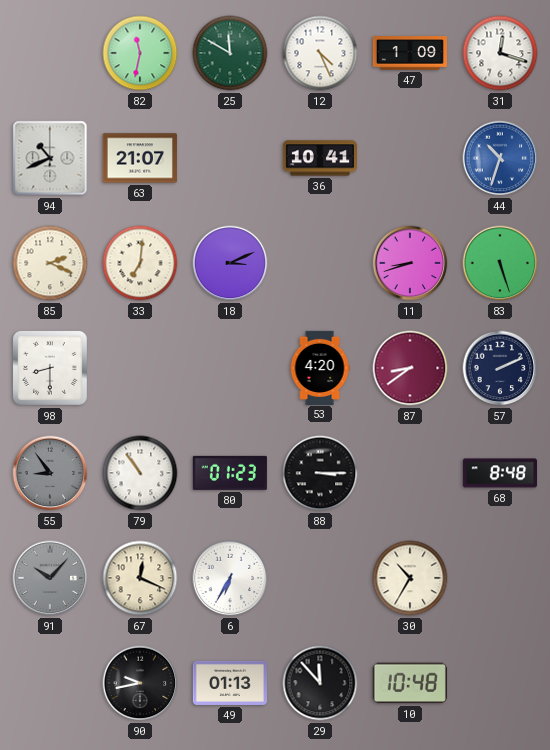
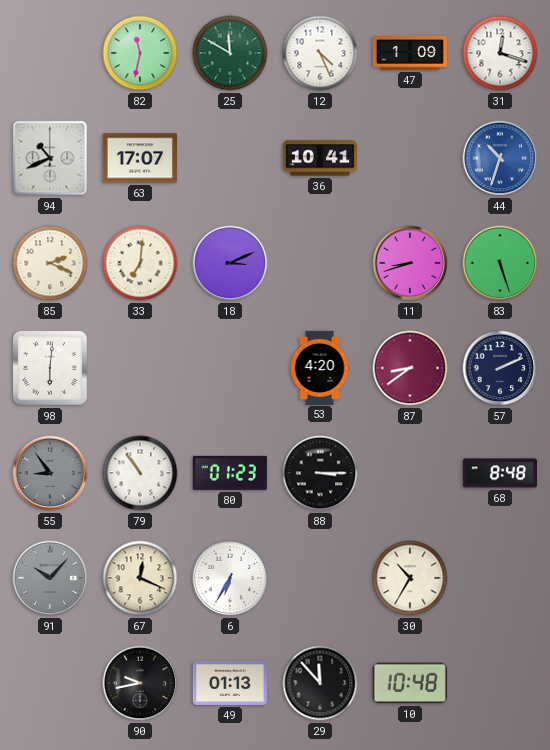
63: 21:07 -> 17:07
98: 8:30 -> 6:01
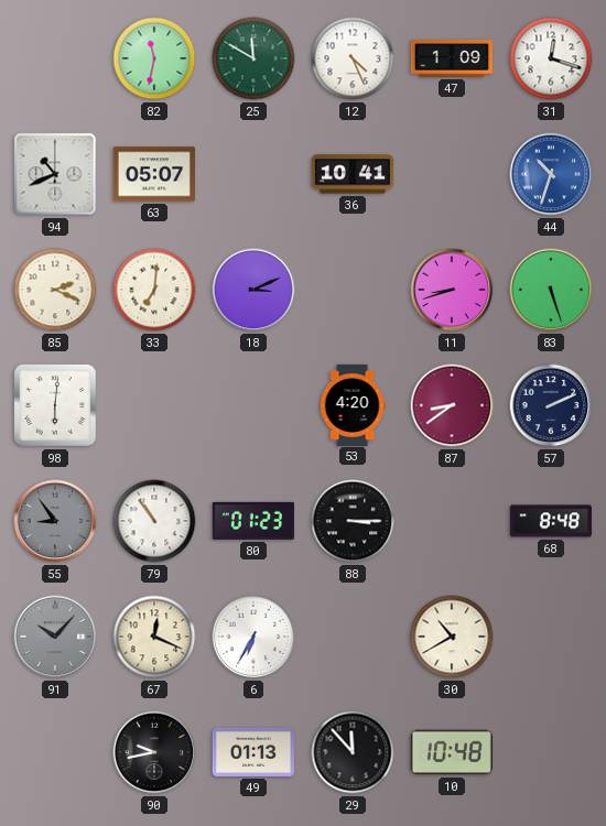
63: 17:07 -> 05:07
30: 10:35 -> 10:40
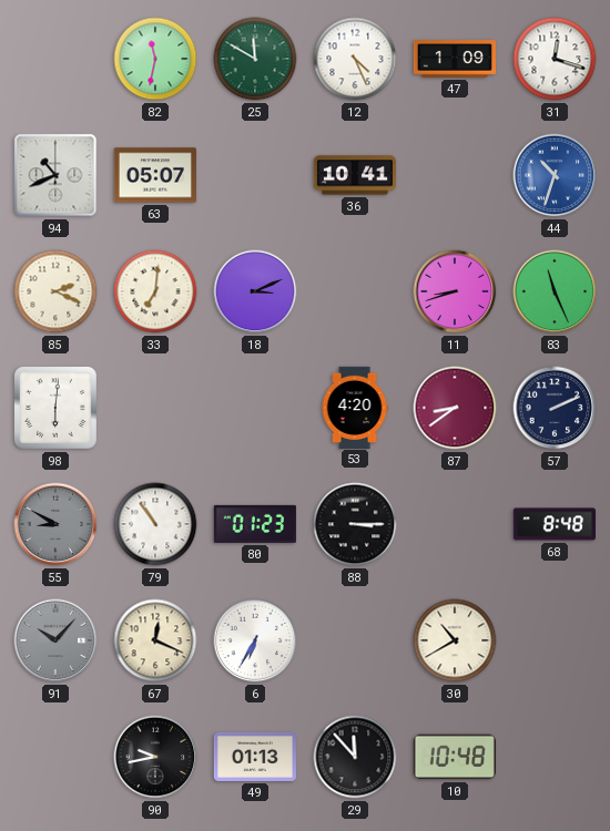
83: 5:27 -> 11:26
55: 8:54 -> 8:50
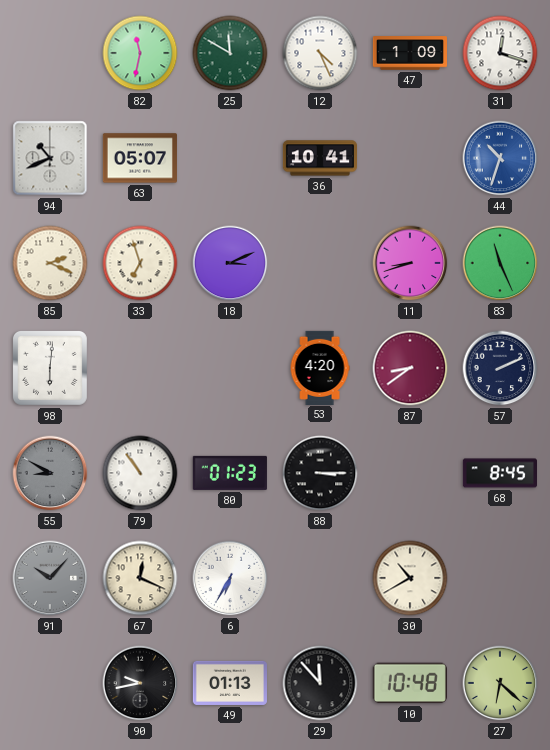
33: 7:01 -> 6:57
68: 8:48 -> 8:45
27: none -> 6:22
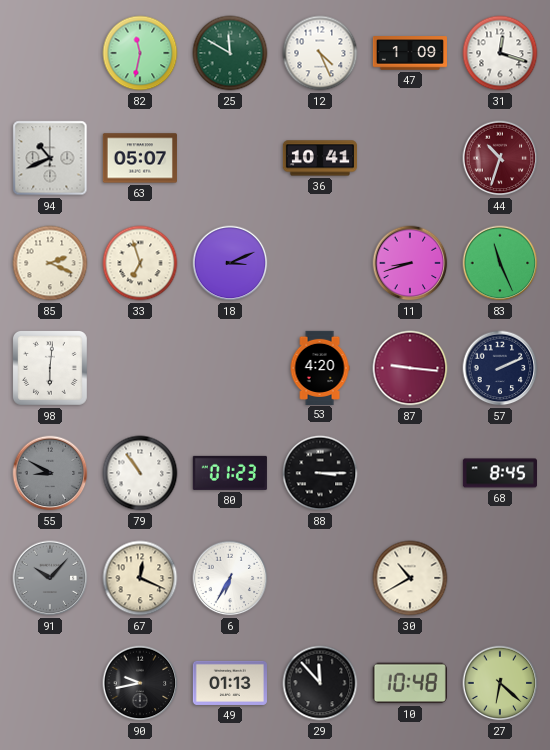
44 dial: blue -> burgundy
87: 8:39 -> 9:16
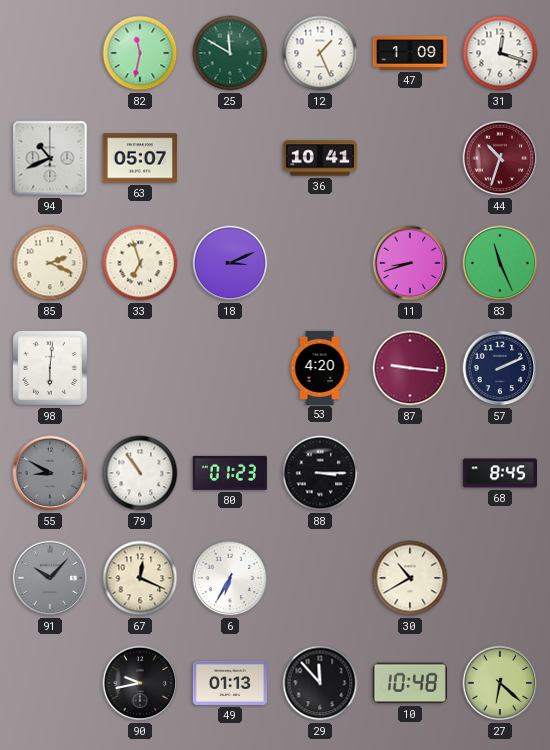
12: 4:26 -> 1:26
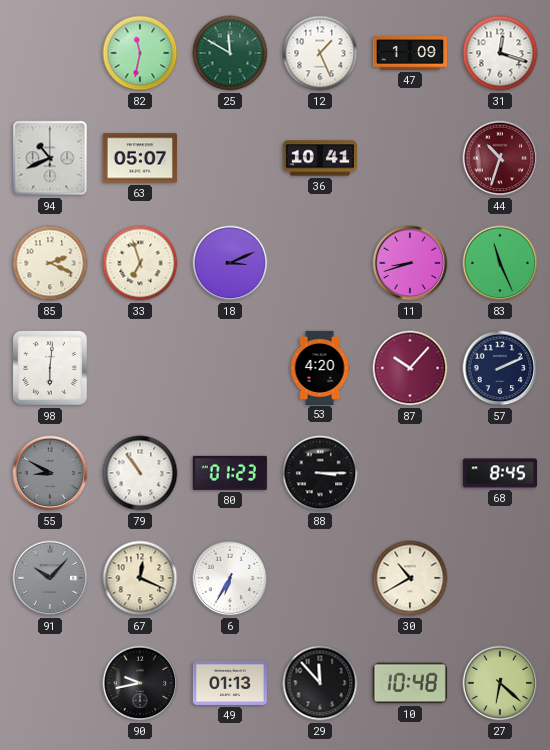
87: 9:16 -> 10:07
